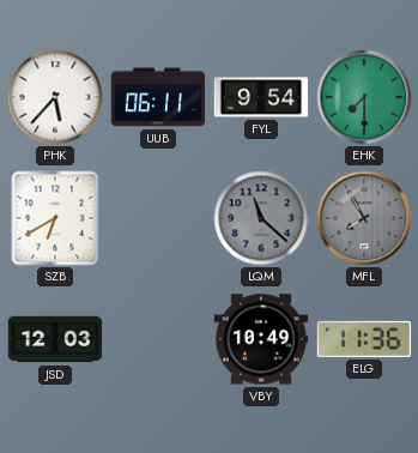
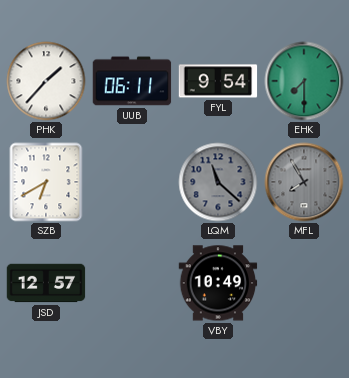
PHK: 5:37 -> 1:37
JSD: 12:03 -> 12:57
ELG: 11:36 -> none
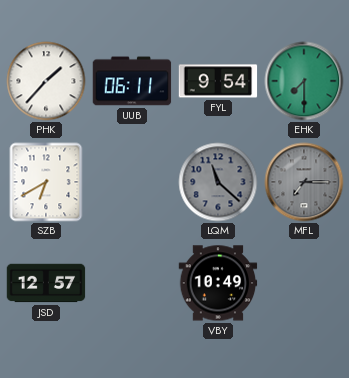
MFL: 7:55 -> 7:15
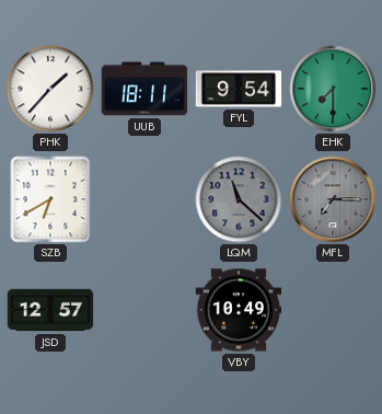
UUB: 06:11 -> 18:11
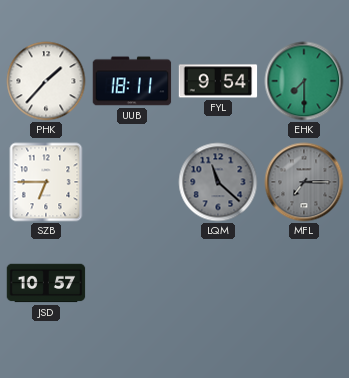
SZB: 6:40 -> 6:45
JSD: 12:57 -> 10:57
VBY: 10:49 -> none
